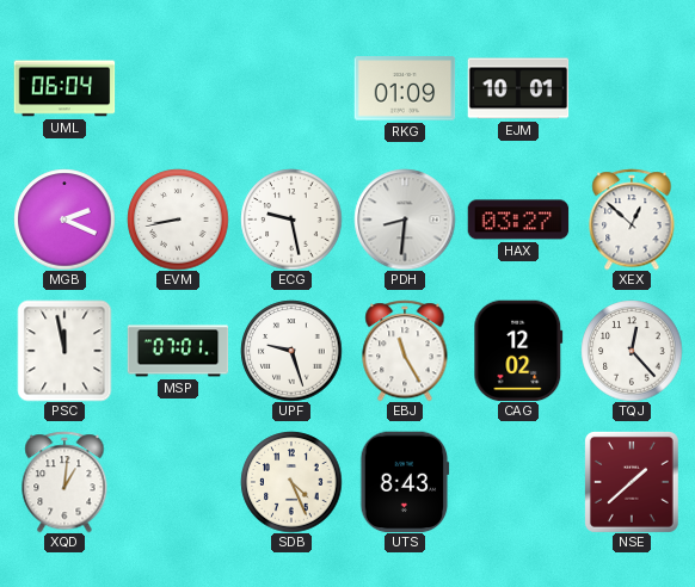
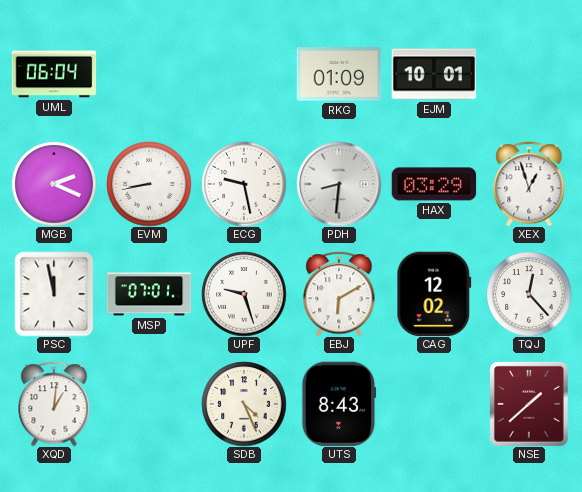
HAX: 03:27 -> 03:29
XEX: 12:52 -> 12:57
EBJ: 11:25 -> 6:10
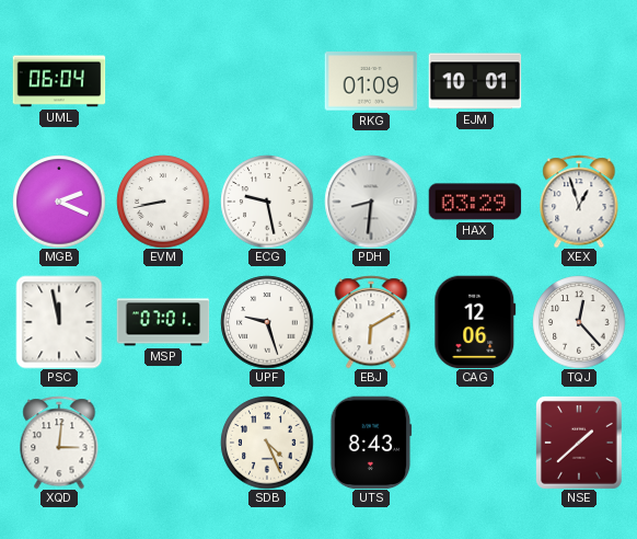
CAG: 12:02 -> 12:06
XQD: 1:01 -> 3:01
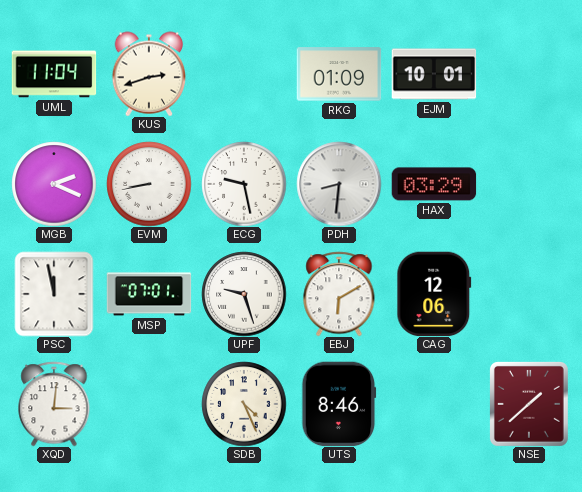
UML: 06:04 -> 11:04
KUS: none -> 2:42
XEX: 12:57 -> none
TQJ: 12:23 -> none
UTS: 8:43 -> 8:46
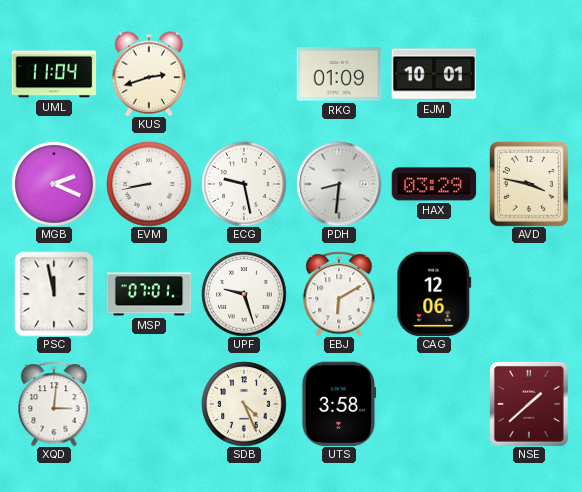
AVD: none -> 3:47
UTS: 8:46 -> 3:58
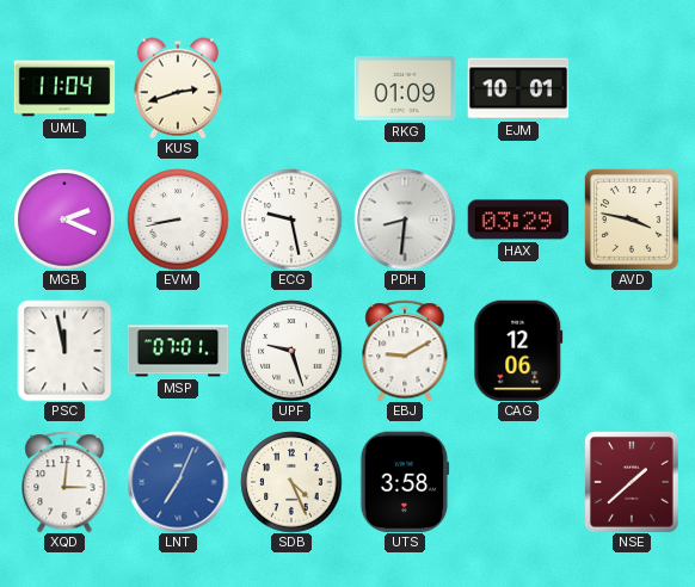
EBJ: 6:10 -> 9:10
LNT: none -> 7:04
